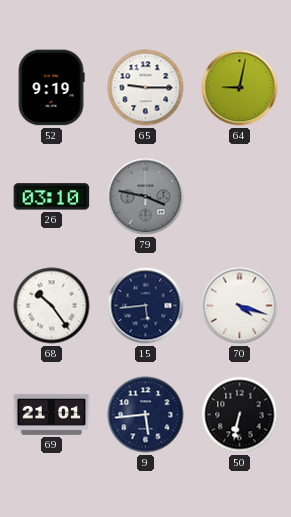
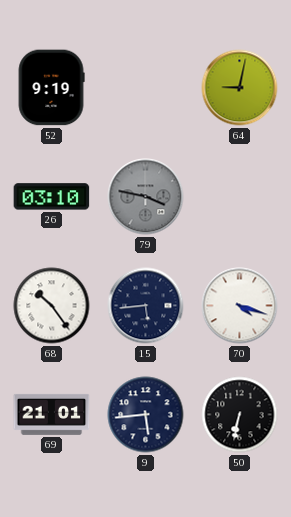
65: 9:15 -> none
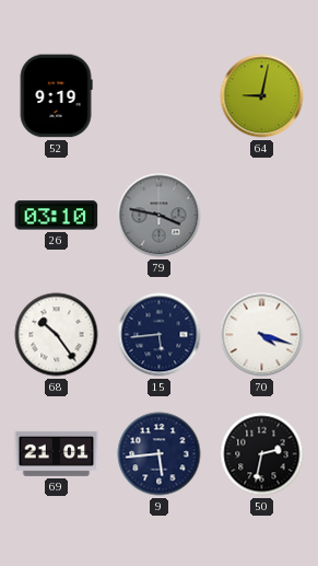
50: 6:32 -> 2:32
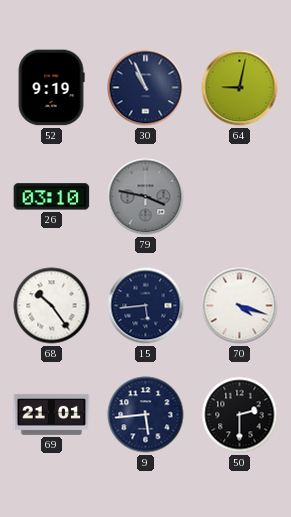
30: none -> 10:56
50: 2:32 -> 2:30
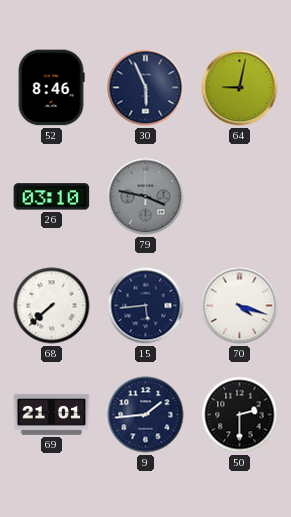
52: 9:19 -> 8:46
30: 10:56 -> 5:56
68: 10:24 -> 7:38
9: 5:44 -> 1:44
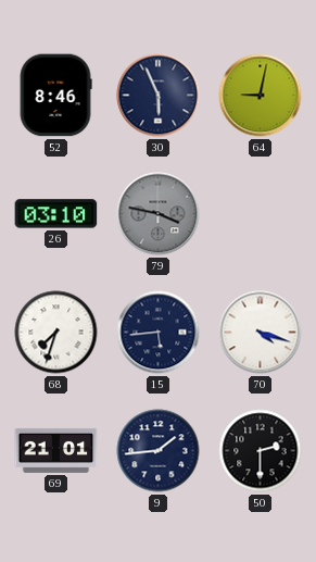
68: 7:38 -> 7:33
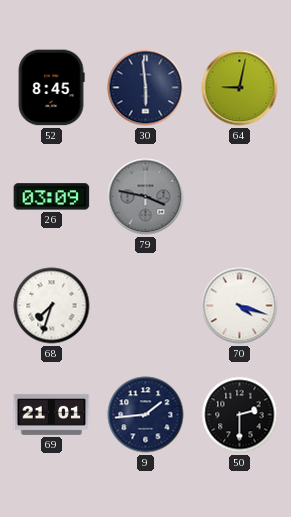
52: 8:46 -> 8:45
30: 5:56 -> 5:59
26: 03:10 -> 03:09
15: 5:44 -> none
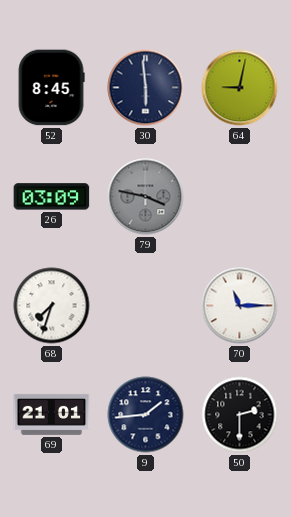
70: 4:18 -> 11:15
